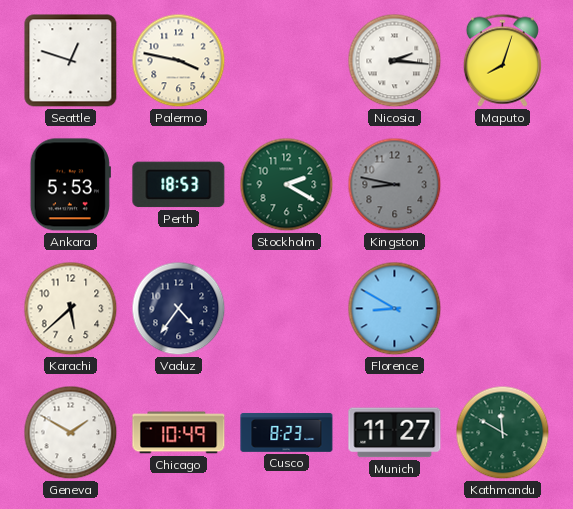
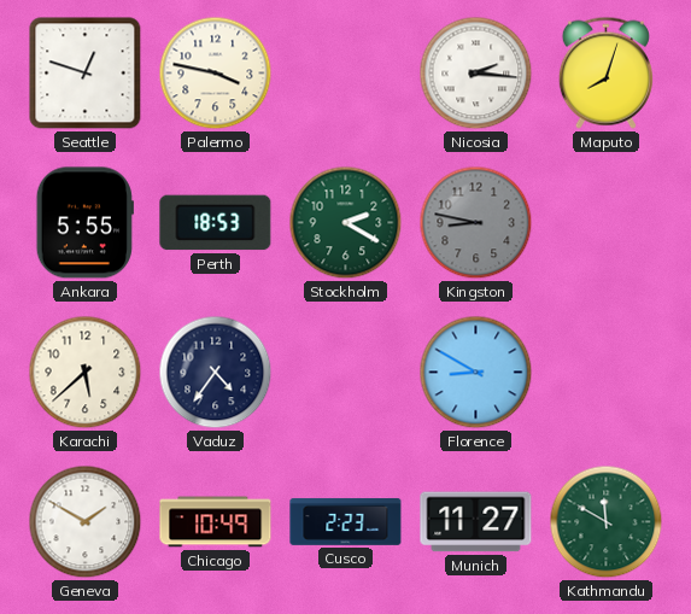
Ankara: 5:53 -> 5:55
Cusco: 8:23 -> 2:23
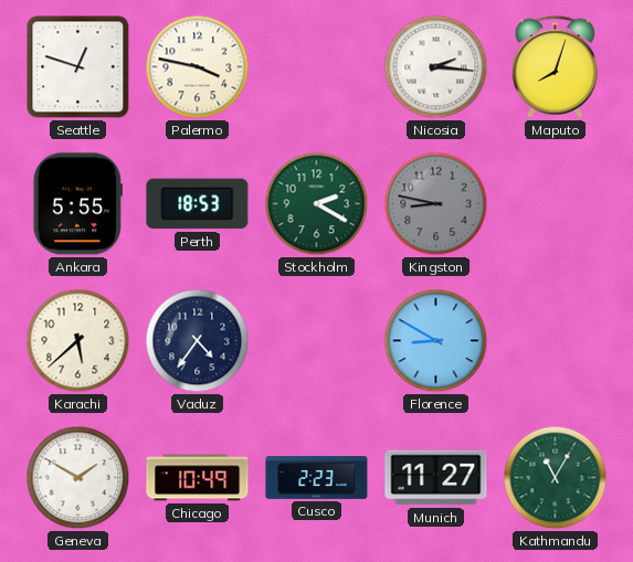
Kathmandu: 11:50 -> 11:05
